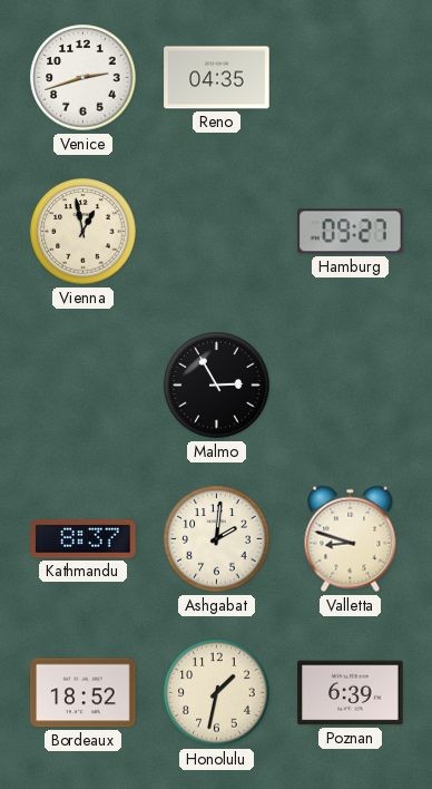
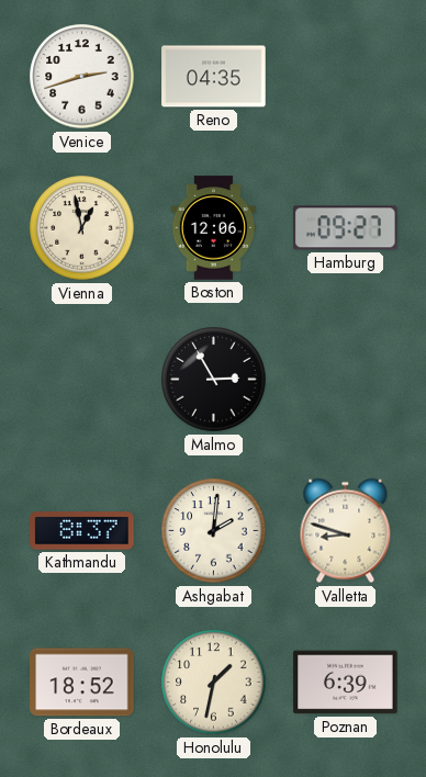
Boston: none -> 12:06
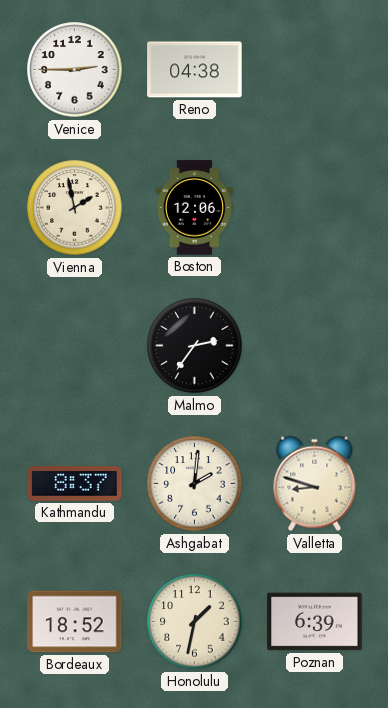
Venice: 2:42 -> 2:45
Reno: 04:35 -> 04:38
Vienna: 12:58 -> 1:58
Hamburg: 09:27 -> none
Malmo: 2:55 -> 2:36
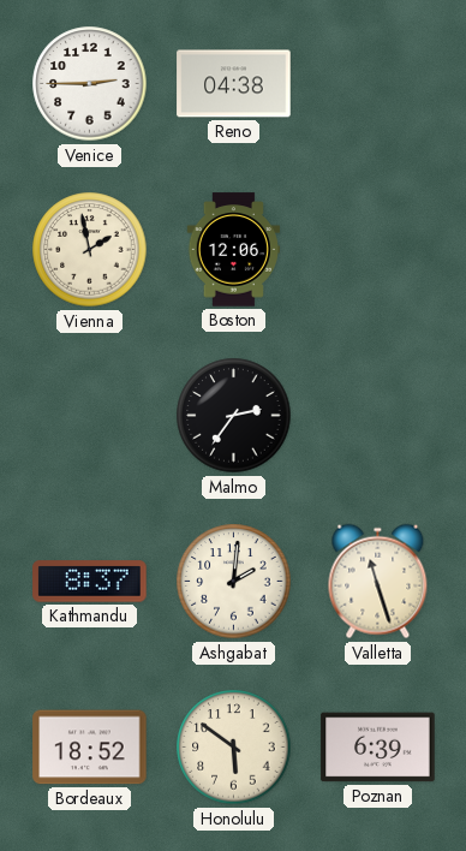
Valletta: 8:48 -> 11:27
Honolulu: 1:32 -> 5:51
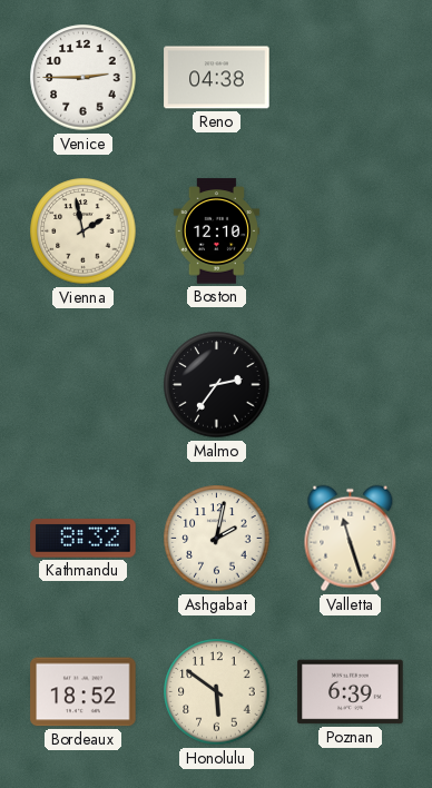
Boston: 12:06 -> 12:10
Kathmandu: 8:37 -> 8:32
Ashgabat: 2:01 -> 2:02
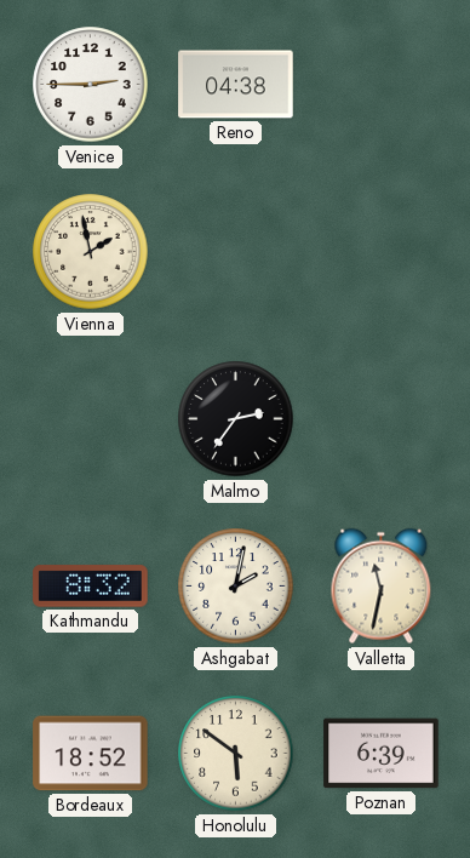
Boston: 12:10 -> none
Valletta: 11:27 -> 11:32
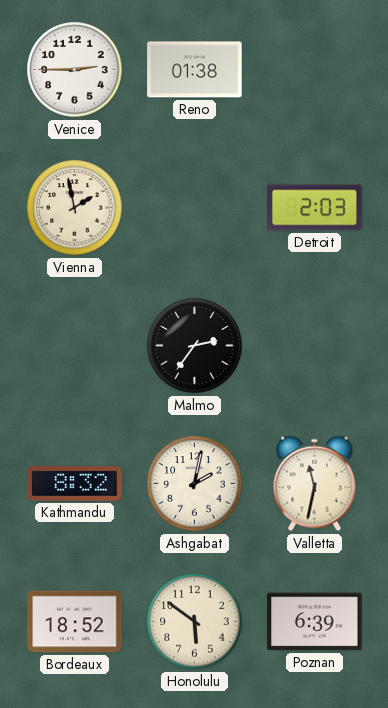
Reno: 04:38 -> 01:38
Detroit: none -> 2:03
